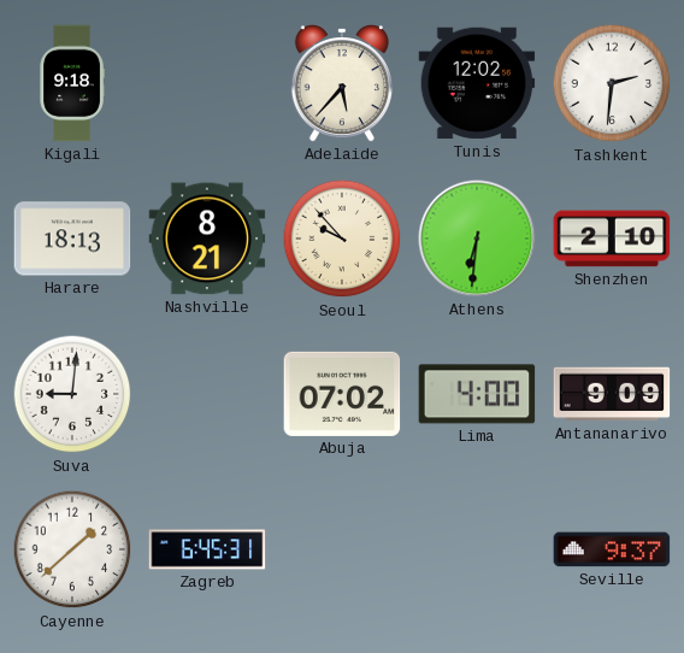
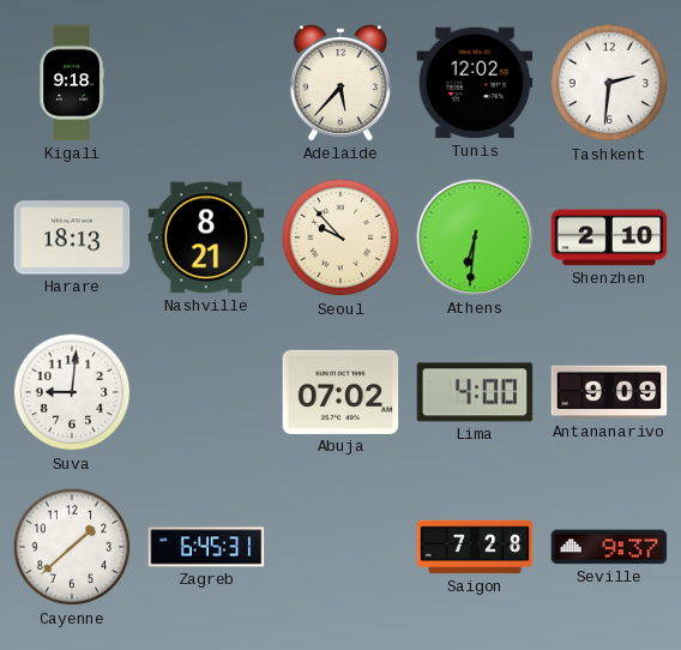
Saigon: none -> 7:28
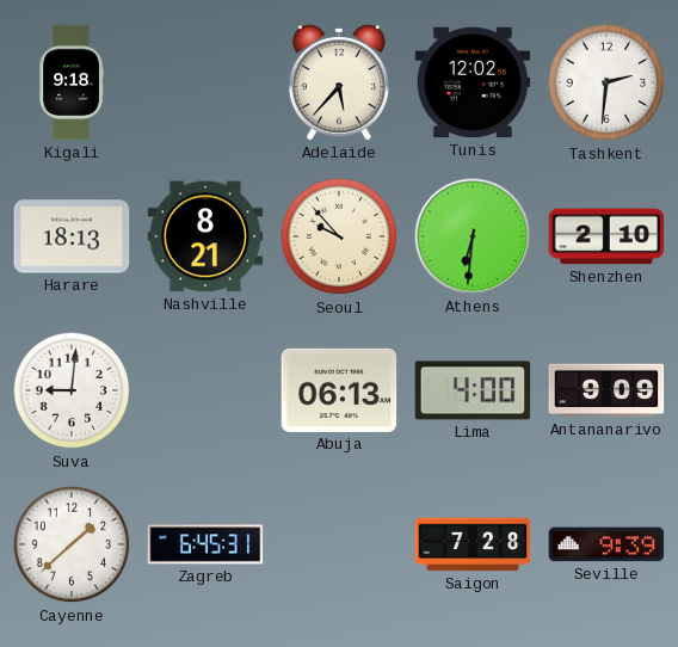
Abuja: 07:02 -> 06:13
Seville: 9:37 -> 9:39
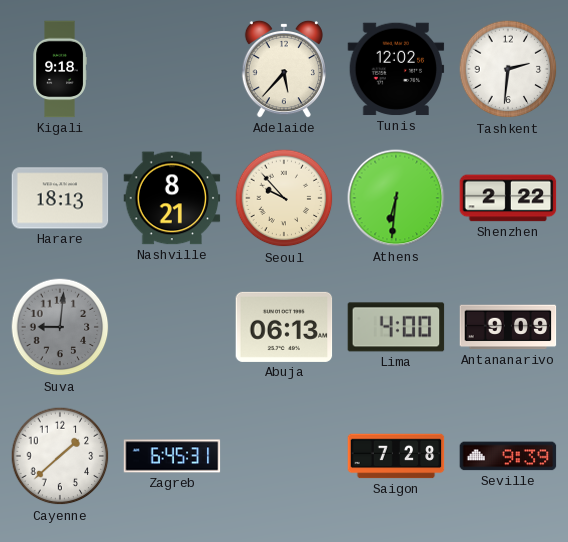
Shenzhen: 2:10 -> 2:22
Suva dial: white -> grey
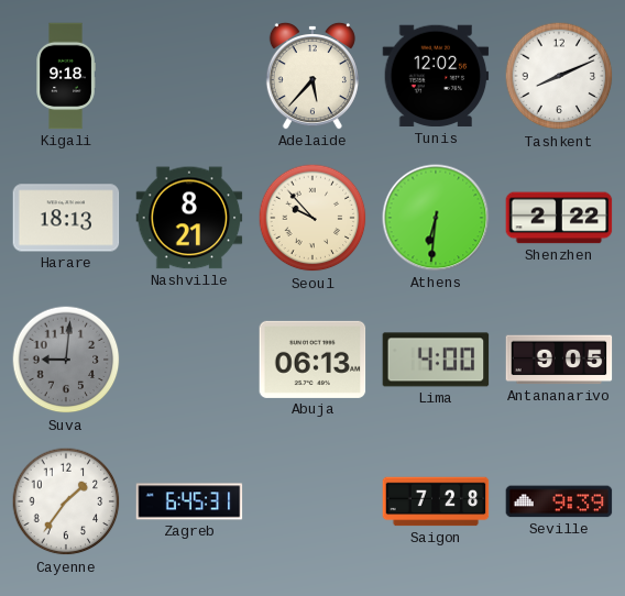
Tashkent: 2:31 -> 8:11
Antananarivo: 9:09 -> 9:05
Cayenne: 1:38 -> 1:36
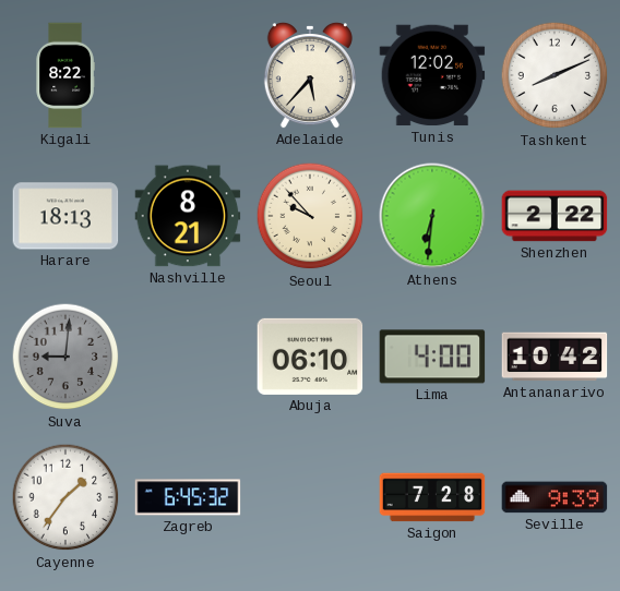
Kigali: 9:18 -> 8:22
Abuja: 06:13 -> 06:10
Antananarivo: 9:05 -> 10:42
Zagreb: 6:45:31 -> 6:45:32
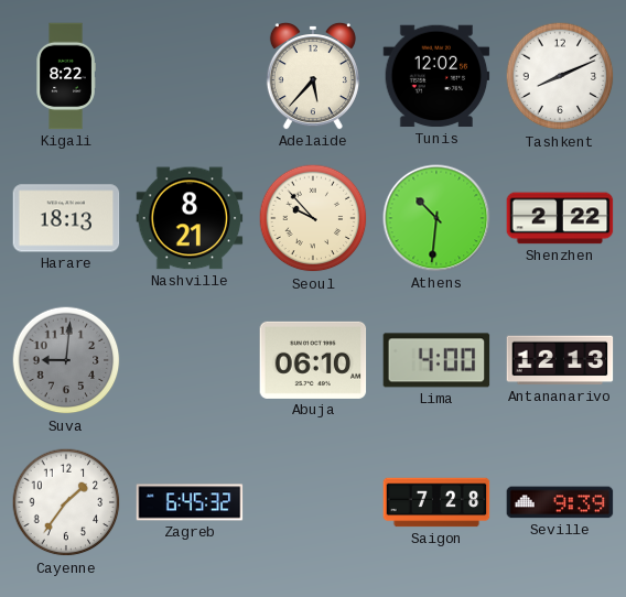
Athens: 6:31 -> 10:31
Antananarivo: 10:42 -> 12:13
